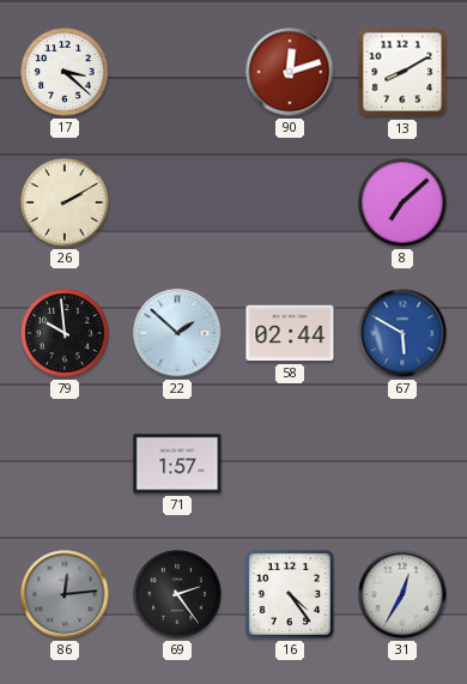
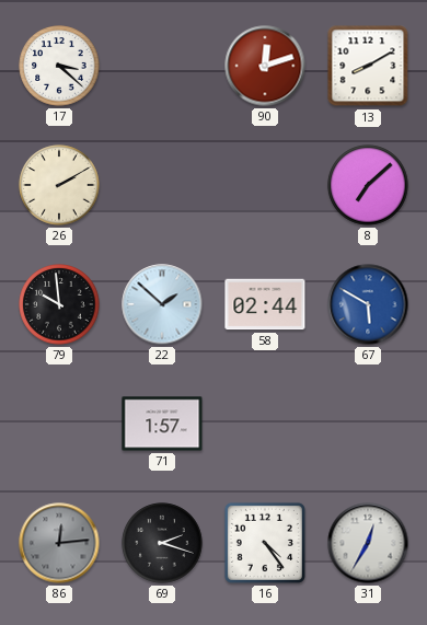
69: 2:24 -> 2:18
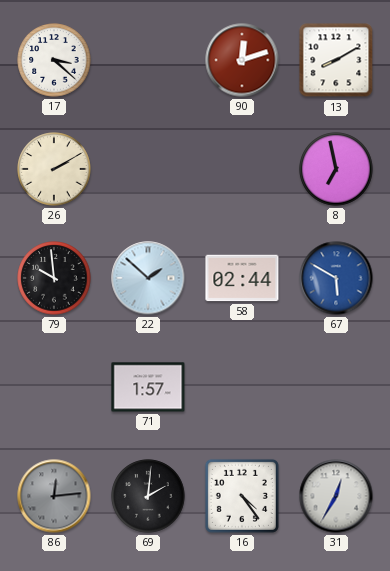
8: 7:08 -> 6:58
69: 2:18 -> 2:01
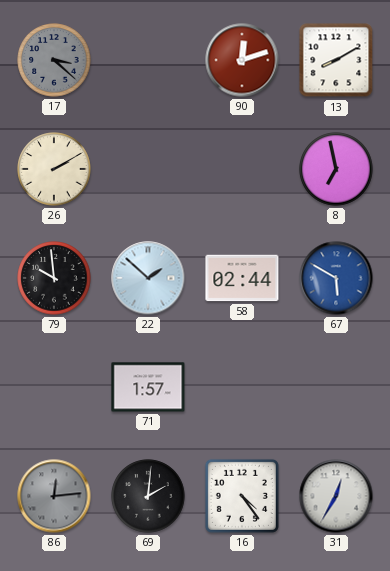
17 dial: white -> grey
